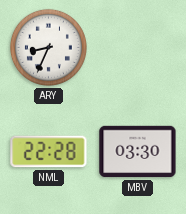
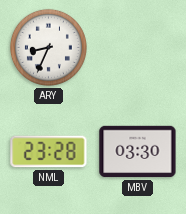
NML: 22:28 -> 23:28
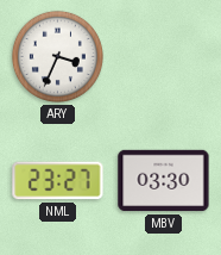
ARY: 8:34 -> 3:34
NML: 23:28 -> 23:27
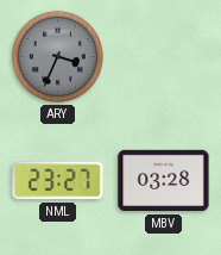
ARY dial: white -> grey
MBV: 03:30 -> 03:28
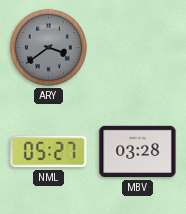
ARY: 3:34 -> 3:39
NML: 23:27 -> 05:27
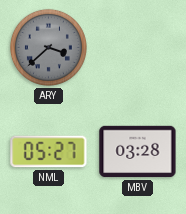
ARY: 3:39 -> 3:38
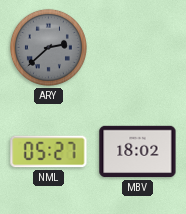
ARY: 3:38 -> 2:38
MBV: 03:28 -> 18:02
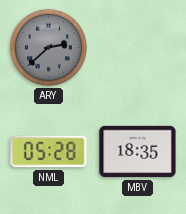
NML: 05:27 -> 05:28
MBV: 18:02 -> 18:35
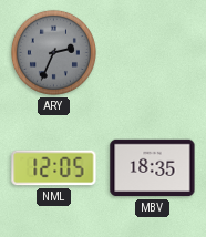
ARY: 2:38 -> 2:34
NML: 05:28 -> 12:05
